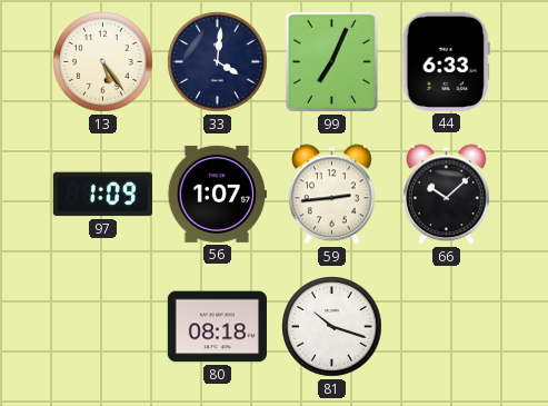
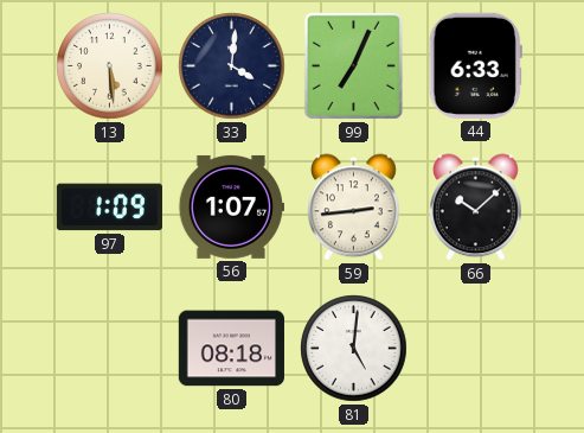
13: 5:24 -> 5:29
81: 10:18 -> 5:01
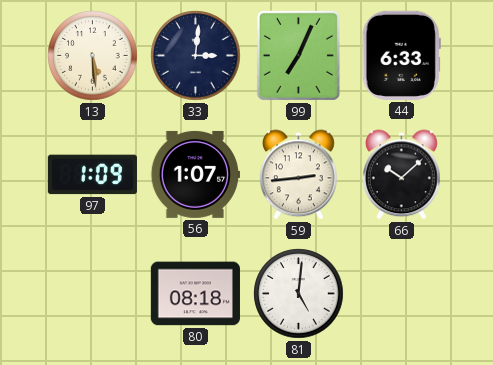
33: 4:01 -> 3:01
